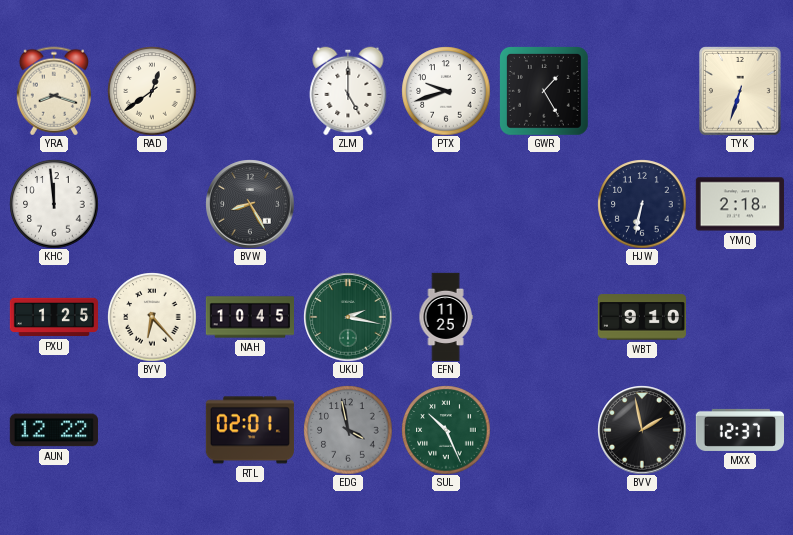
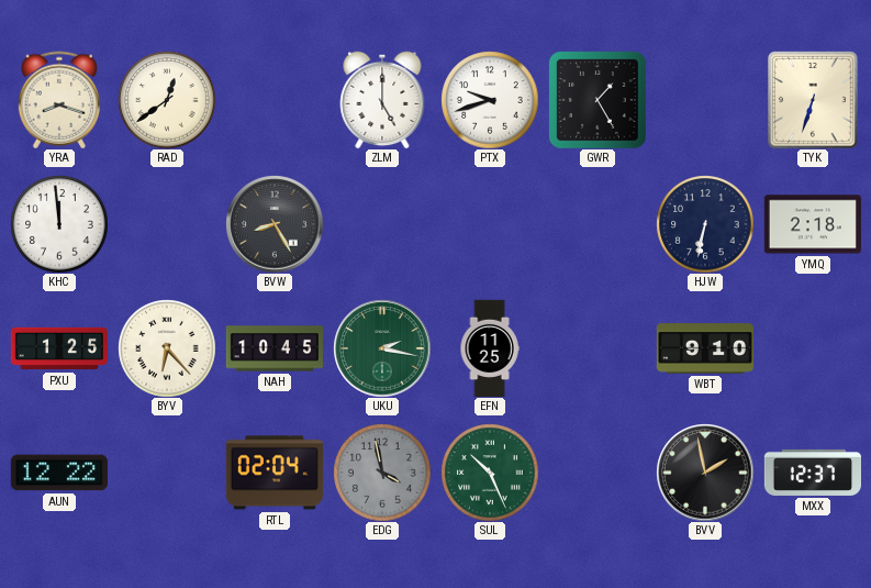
RTL: 02:01 -> 02:04
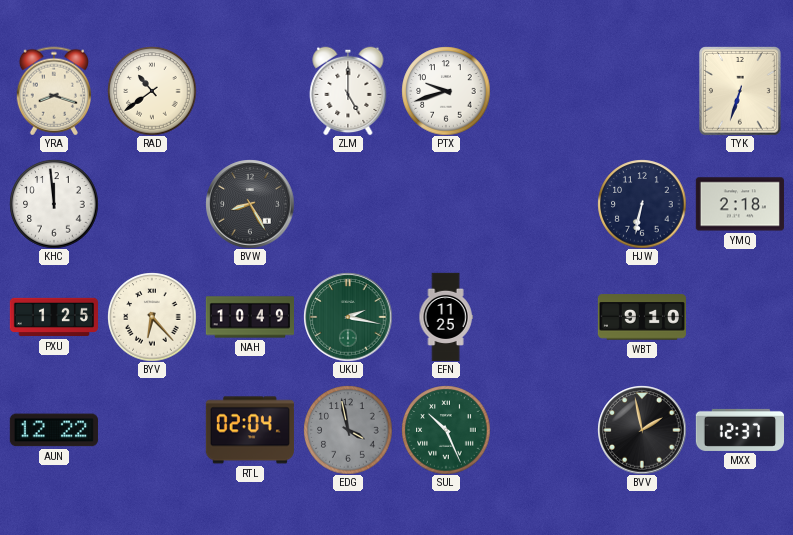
RAD: 12:39 -> 10:39
GWR: 1:25 -> none
NAH: 10:45 -> 10:49
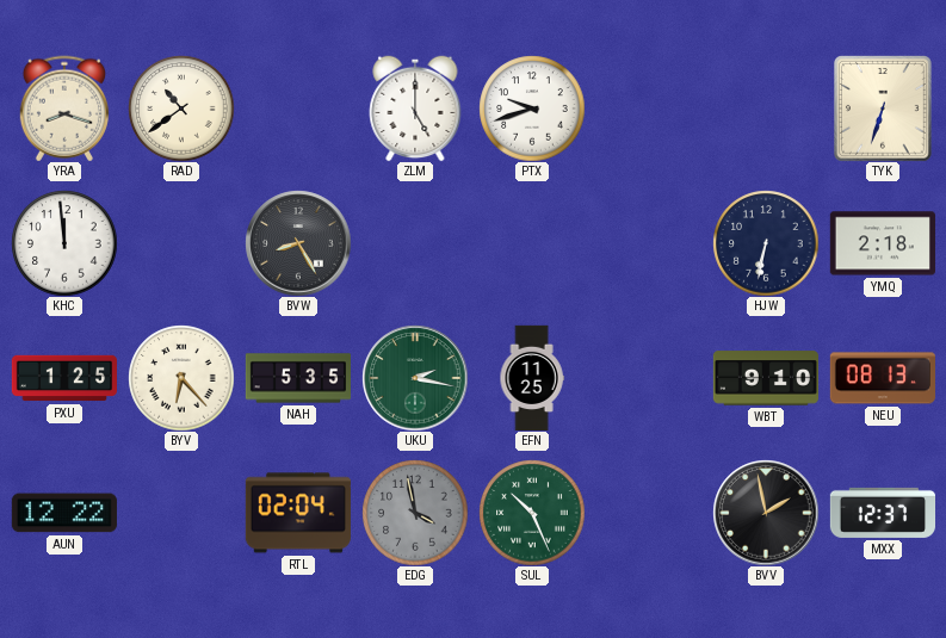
NAH: 10:49 -> 5:35
NEU: none -> 08:13
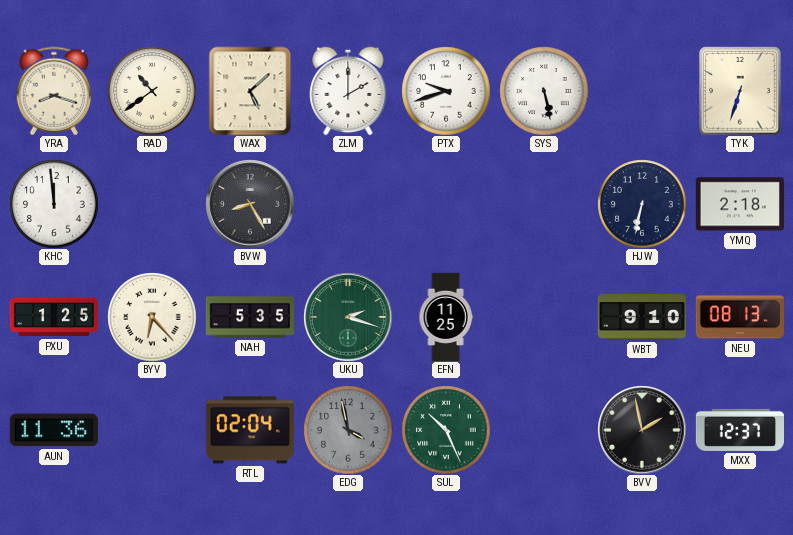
WAX: none -> 5:08
ZLM: 5:00 -> 2:00
SYS: none -> 5:28
UKU: 2:17 -> 2:18
AUN: 12:22 -> 11:36
